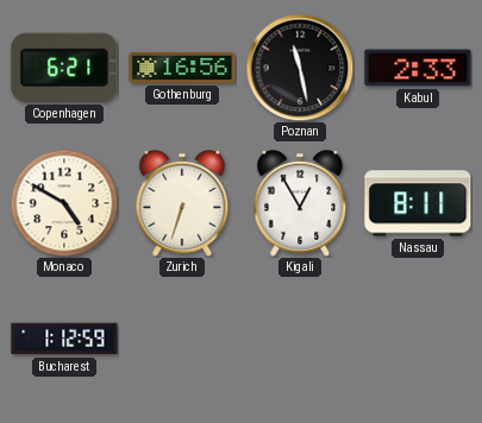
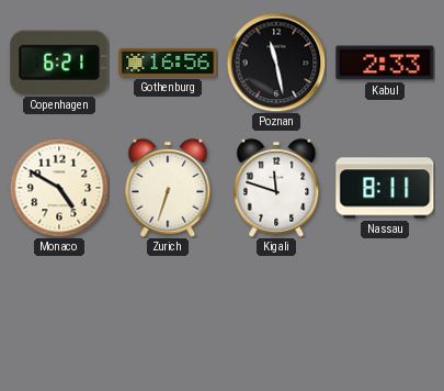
Kigali: 12:55 -> 11:48
Bucharest: 1:12 -> none
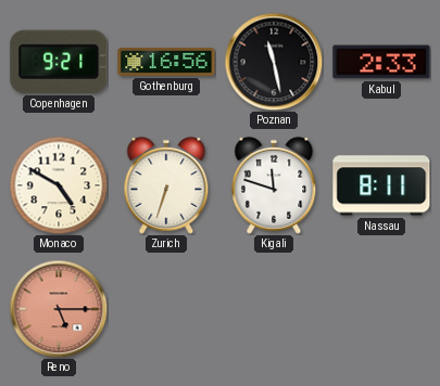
Copenhagen: 6:21 -> 9:21
Reno: none -> 5:15
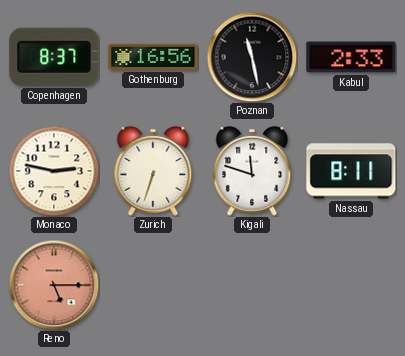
Copenhagen: 9:21 -> 8:37
Monaco: 4:50 -> 2:47
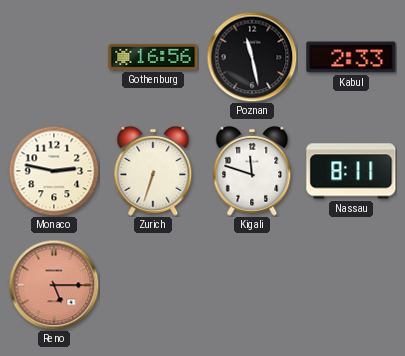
Copenhagen: 8:37 -> none
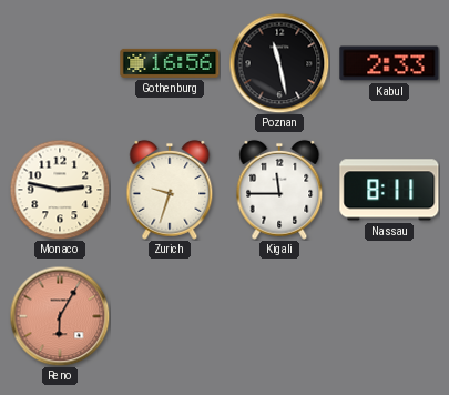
Zurich: 6:33 -> 9:33
Kigali: 11:48 -> 11:45
Reno: 5:15 -> 6:05
